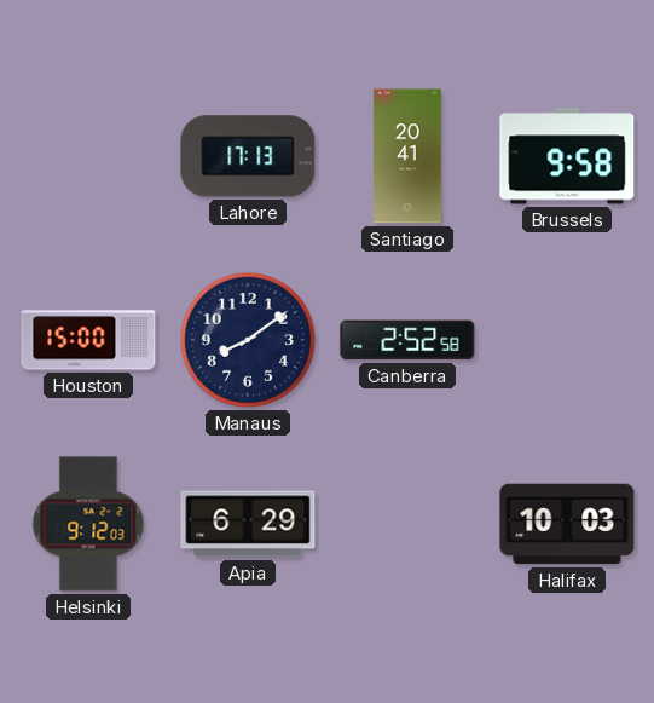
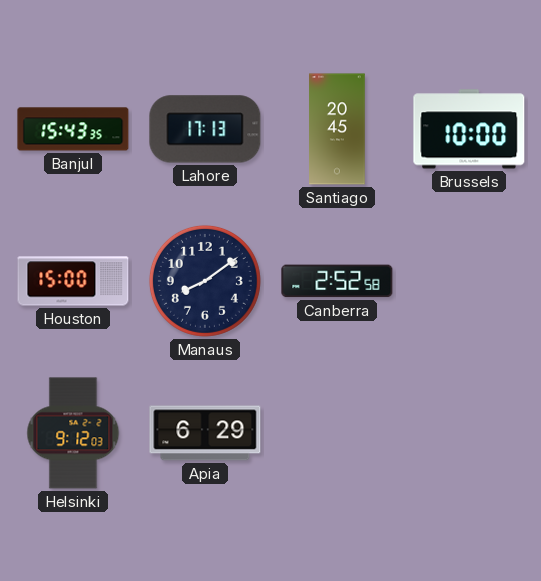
Banjul: none -> 15:43
Santiago: 20:41 -> 20:45
Brussels: 9:58 -> 10:00
Halifax: 10:03 -> none
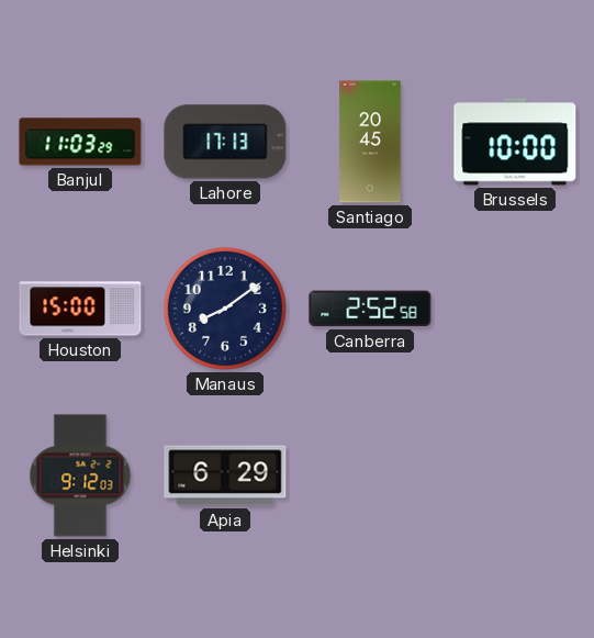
Banjul: 15:43 -> 11:03
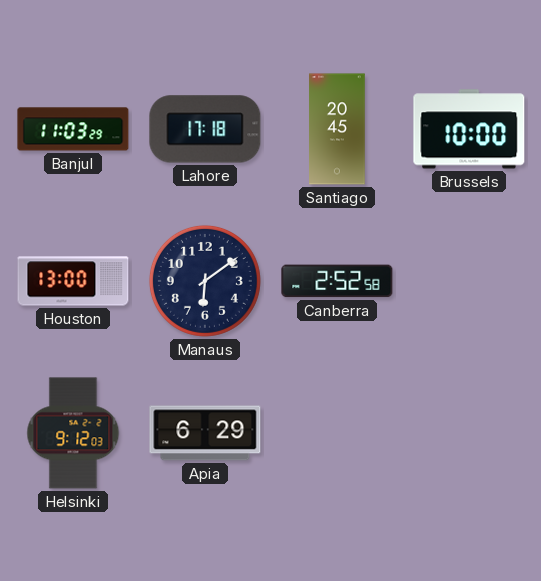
Lahore: 17:13 -> 17:18
Houston: 15:00 -> 13:00
Manaus: 8:09 -> 6:09
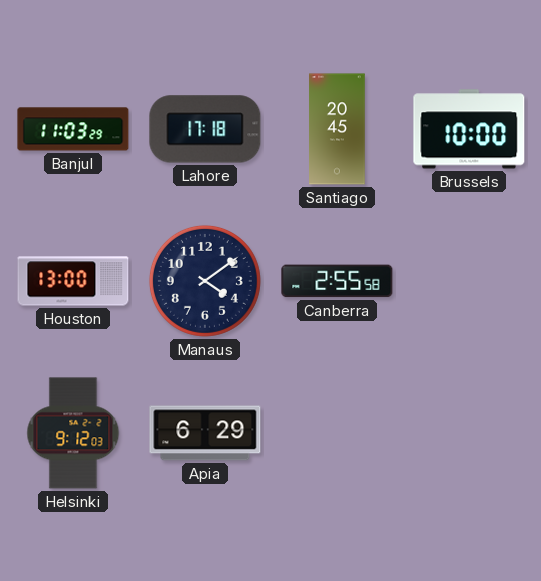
Manaus: 6:09 -> 4:09
Canberra: 2:52 -> 2:55
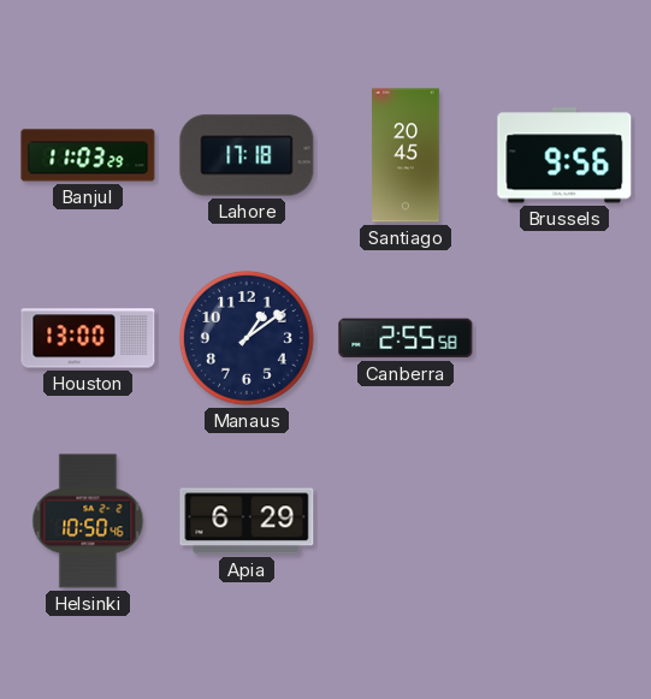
Brussels: 10:00 -> 9:56
Manaus: 4:09 -> 1:09
Helsinki: 9:12 -> 10:50
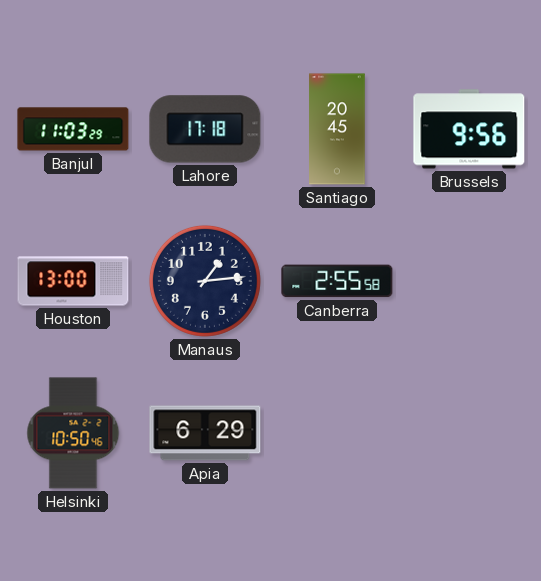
Manaus: 1:09 -> 1:14
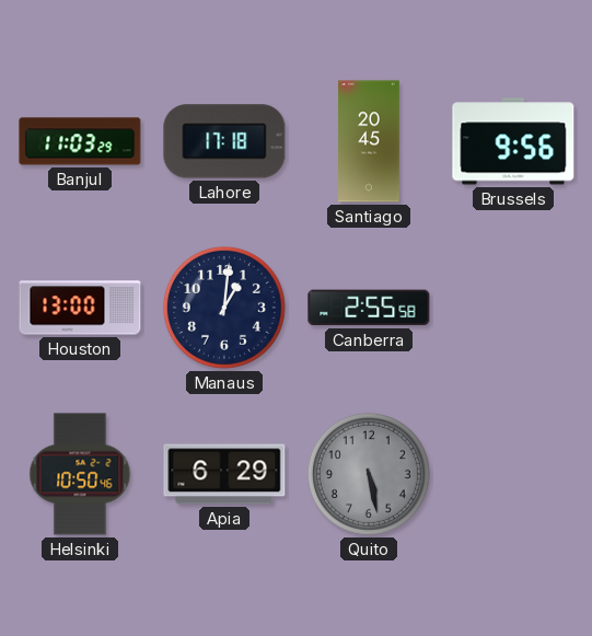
Manaus: 1:14 -> 1:01
Quito: none -> 5:28
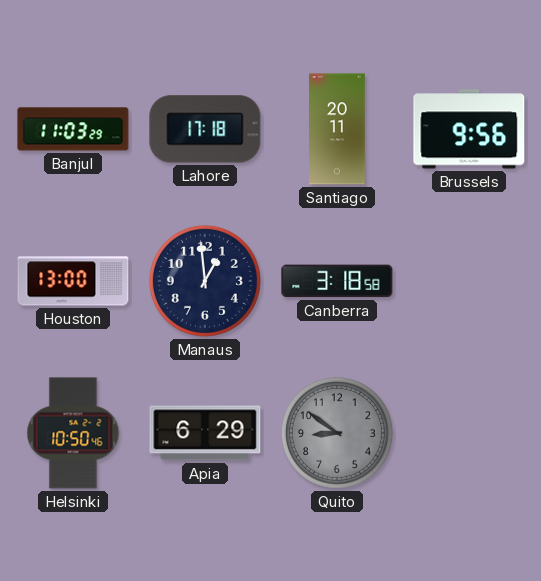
Santiago: 20:45 -> 20:11
Manaus: 1:01 -> 12:59
Canberra: 2:55 -> 3:18
Quito: 5:28 -> 8:51
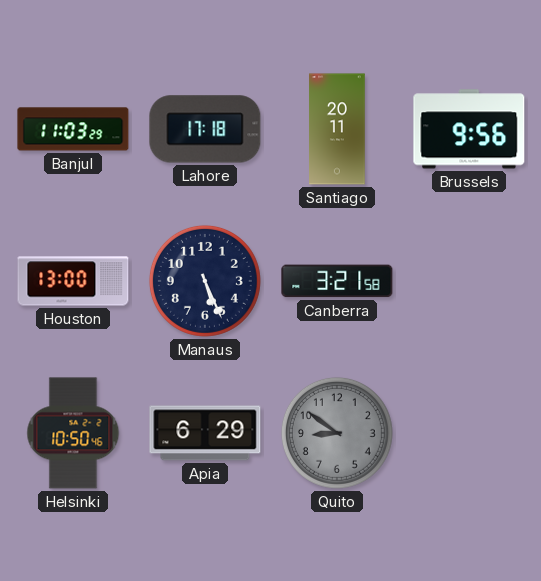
Manaus: 12:59 -> 5:26
Canberra: 3:18 -> 3:21
